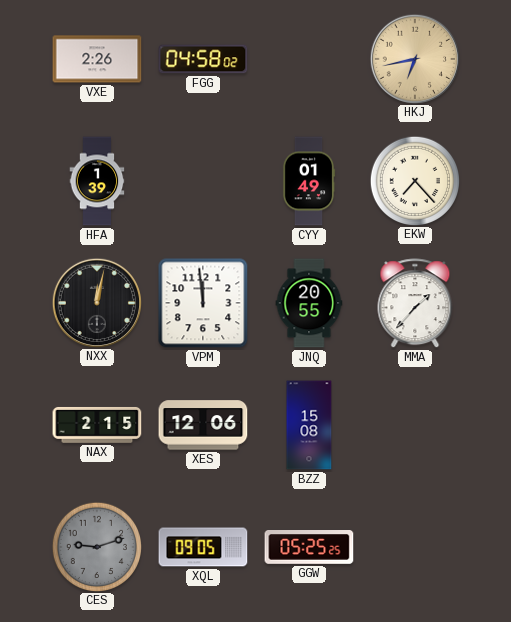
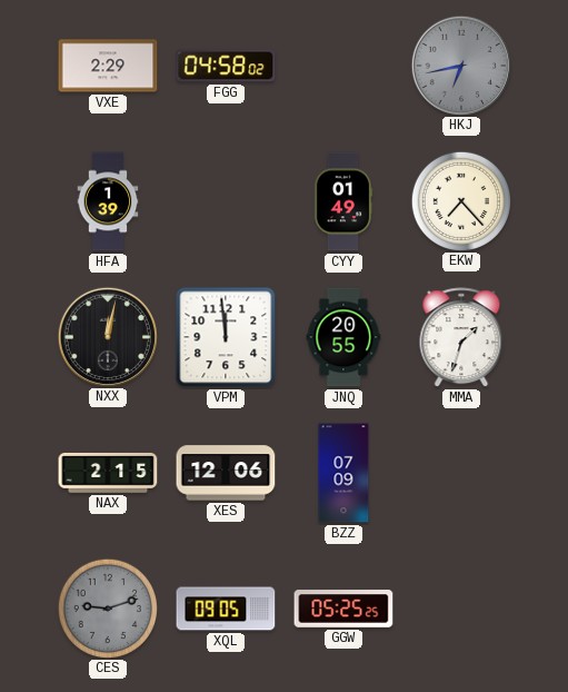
VXE: 2:26 -> 2:29
HKJ dial: champagne -> grey
MMA: 1:37 -> 1:33
BZZ: 15:08 -> 07:09
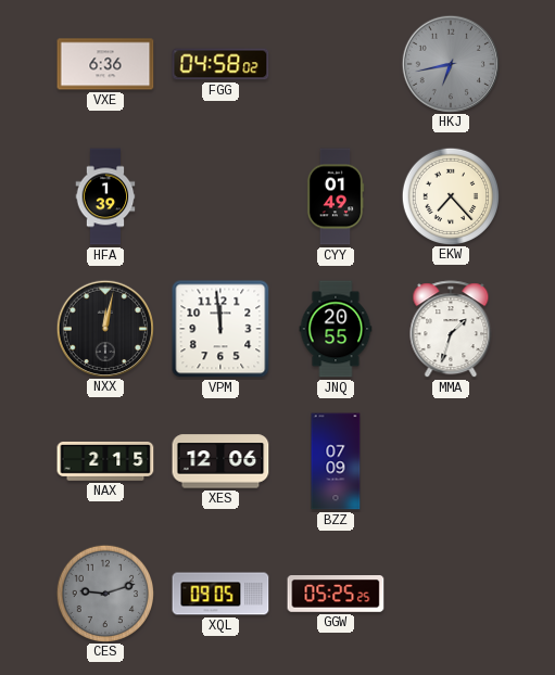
VXE: 2:29 -> 6:36
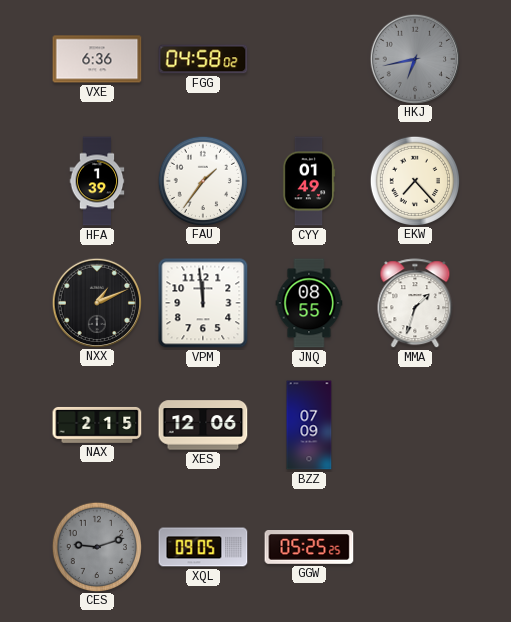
FAU: none -> 1:36
NXX: 12:02 -> 1:11
JNQ: 20:55 -> 08:55
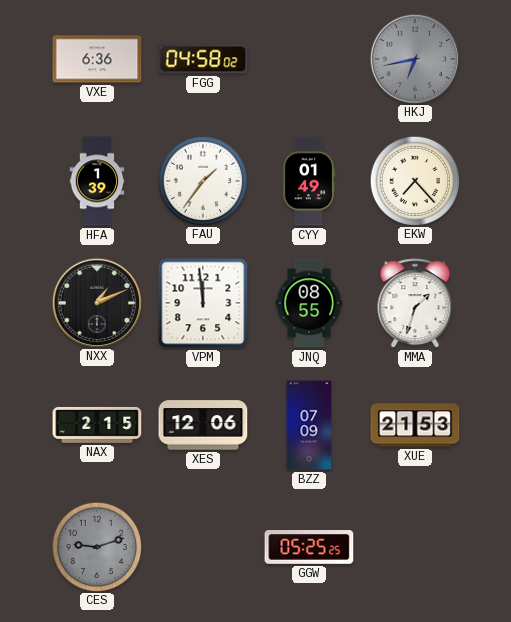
XUE: none -> 21:53
XQL: 09:05 -> none
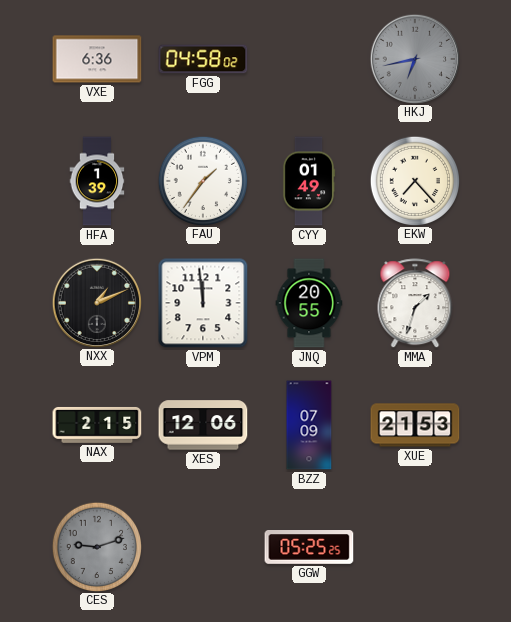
JNQ: 08:55 -> 20:55
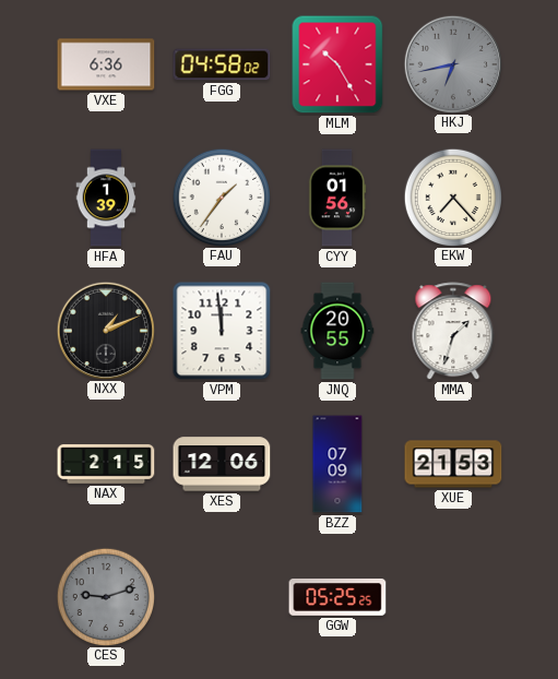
MLM: none -> 10:25
CYY: 01:49 -> 01:56
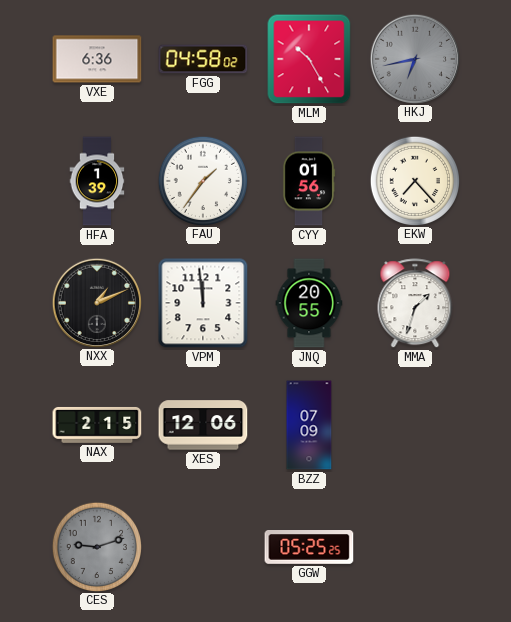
XUE: 21:53 -> none
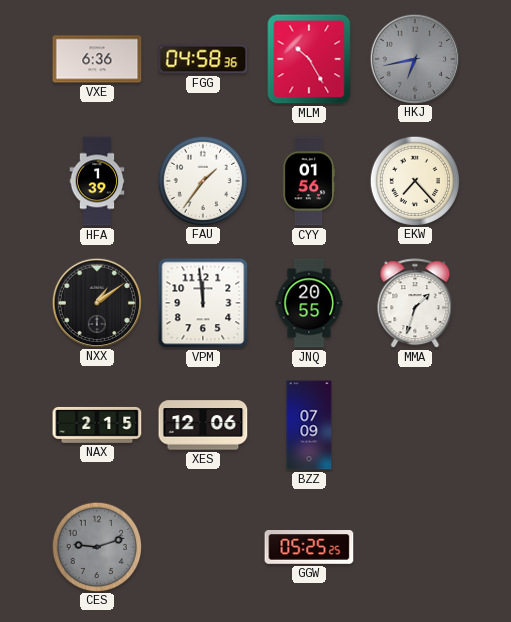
FGG: 04:58:02 -> 04:58:36
NXX: 1:11 -> 1:09
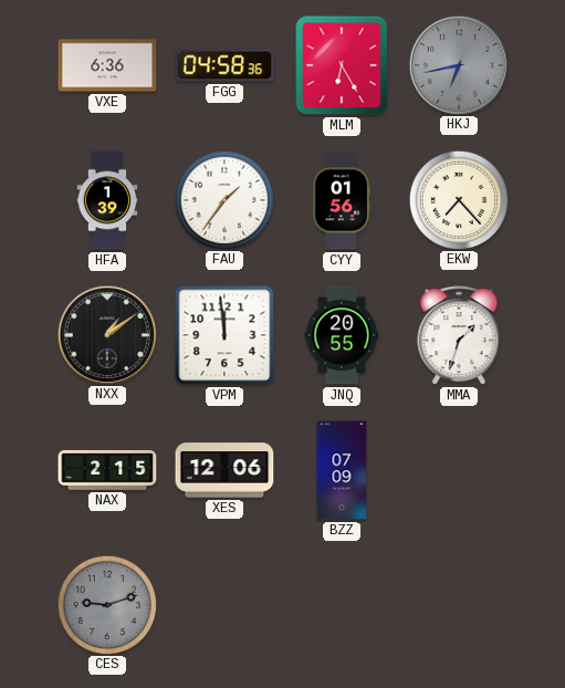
MLM: 10:25 -> 6:25
GGW: 05:25 -> none
